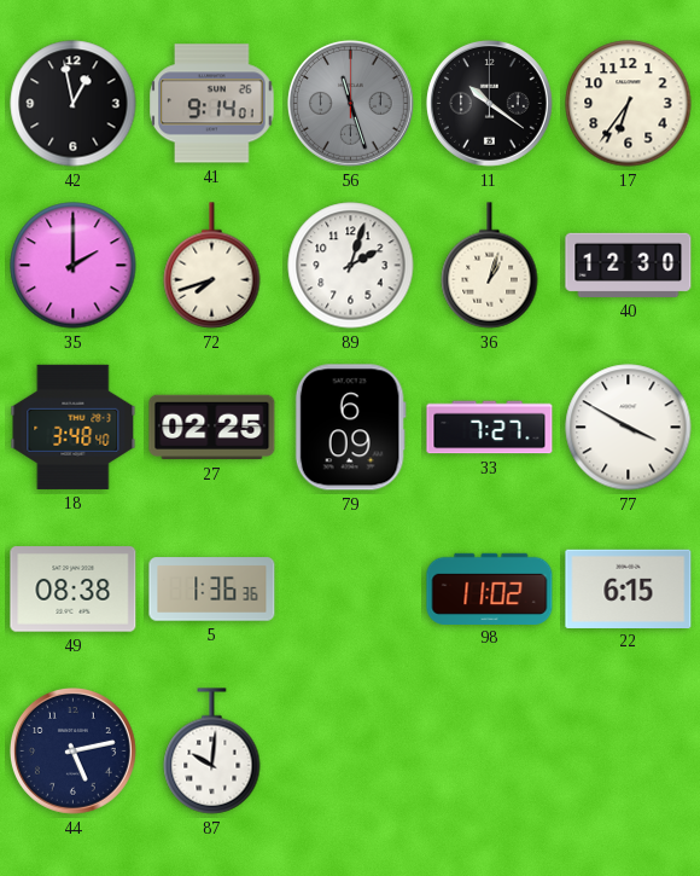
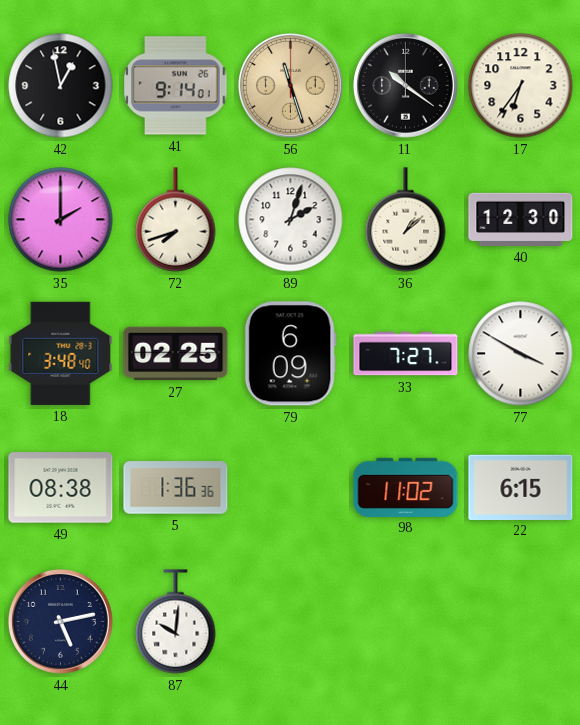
56 dial: grey -> champagne
36: 1:03 -> 1:08
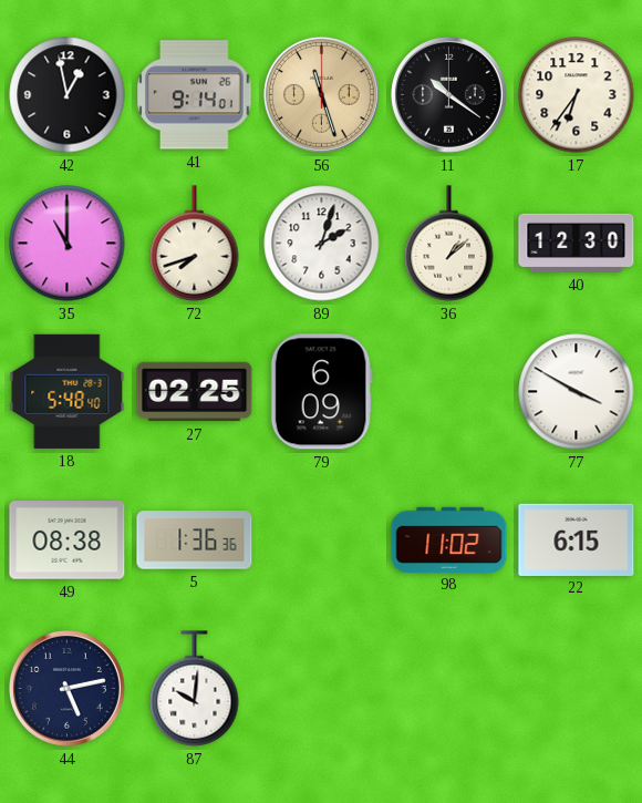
35: 2:00 -> 11:00
18: 3:48 -> 5:48
33: 7:27 -> none
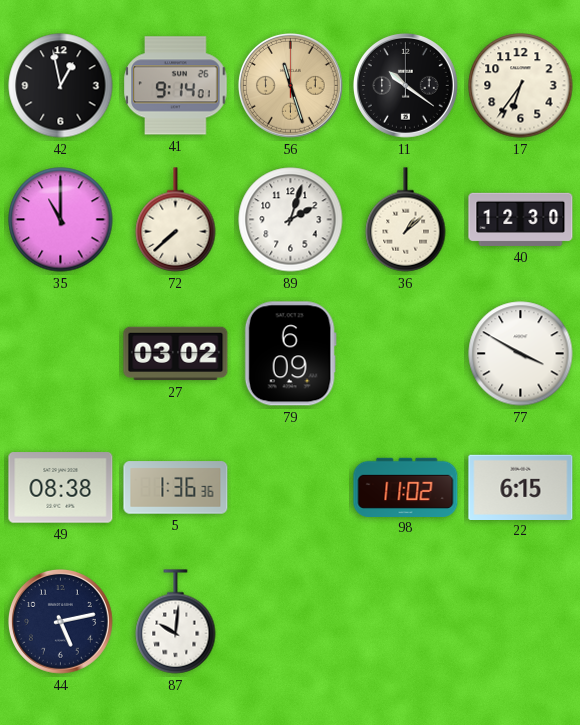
72: 7:42 -> 7:38
18: 5:48 -> none
27: 02:25 -> 03:02
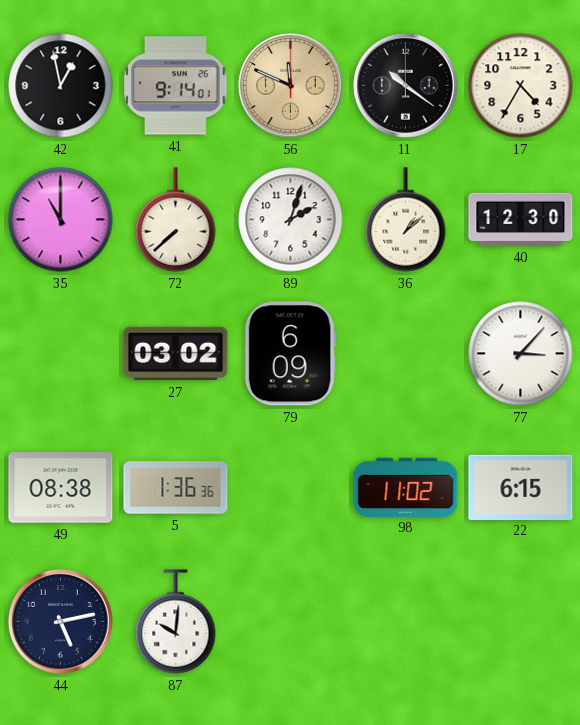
56: 11:27 -> 11:49
17: 6:36 -> 4:35
77: 3:50 -> 3:07
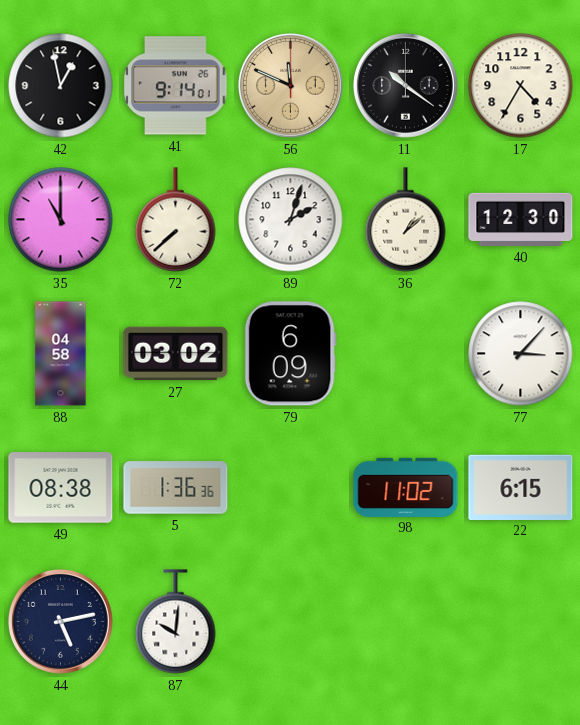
88: none -> 04:58
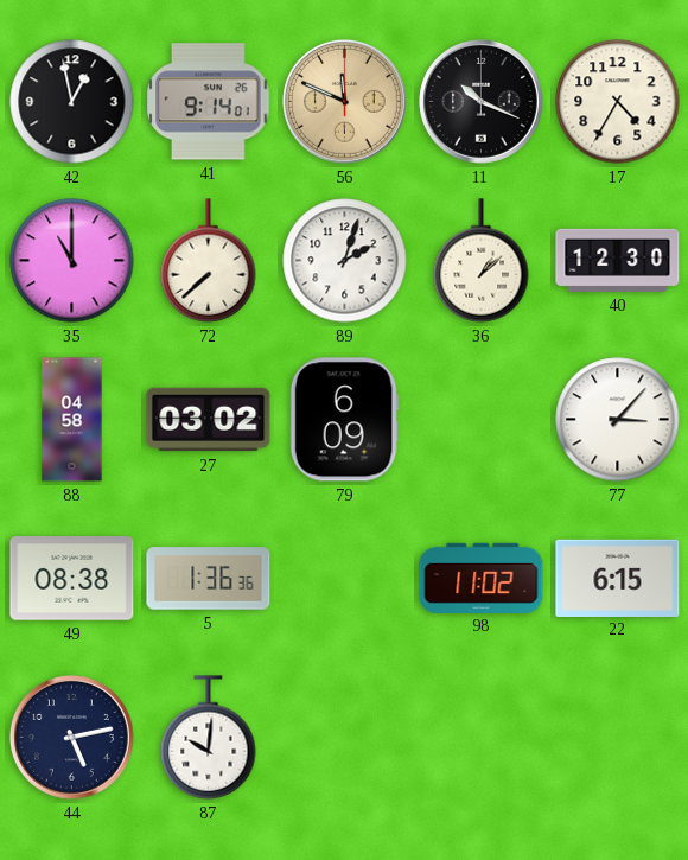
11: 10:21 -> 10:19
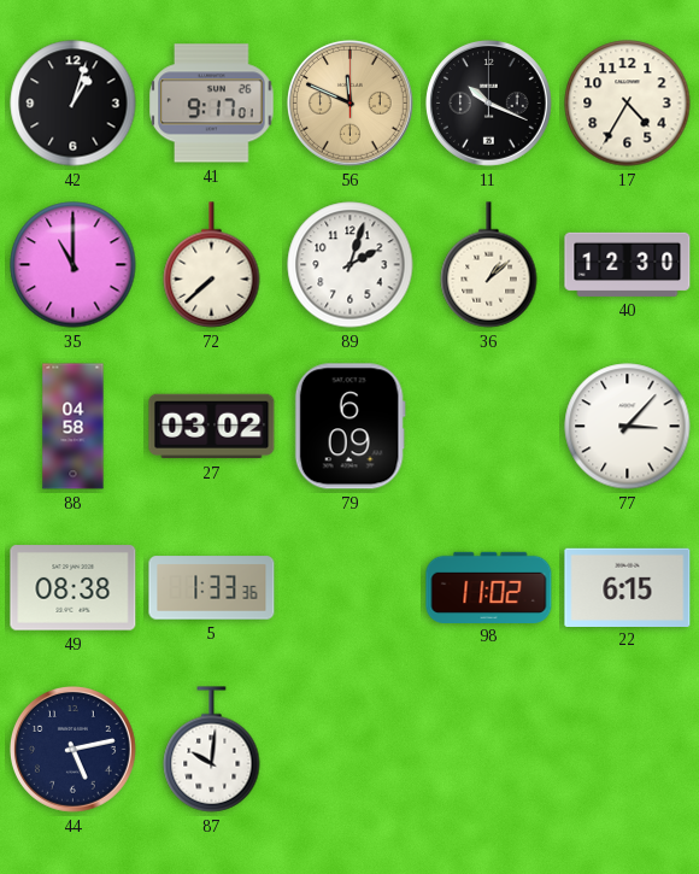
42: 12:58 -> 1:03
41: 9:14 -> 9:17
5: 1:36 -> 1:33
